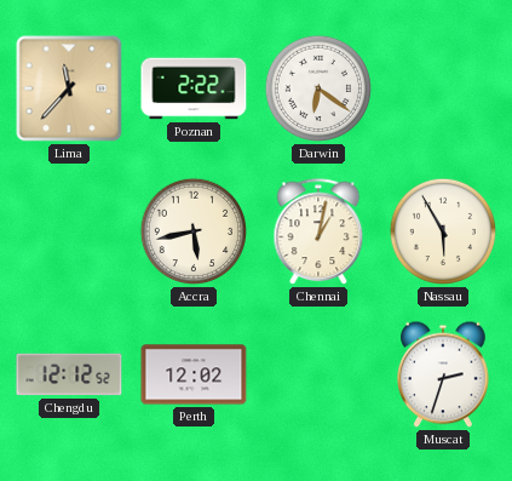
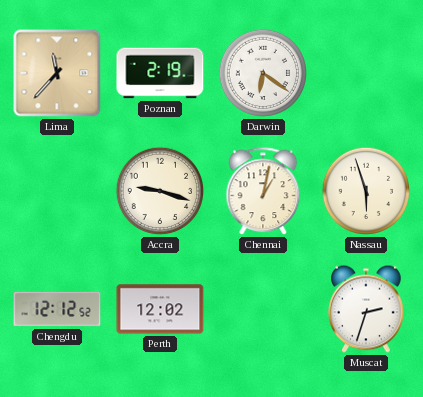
Poznan: 2:22 -> 2:19
Accra: 5:43 -> 9:18
Nassau: 5:55 -> 5:57
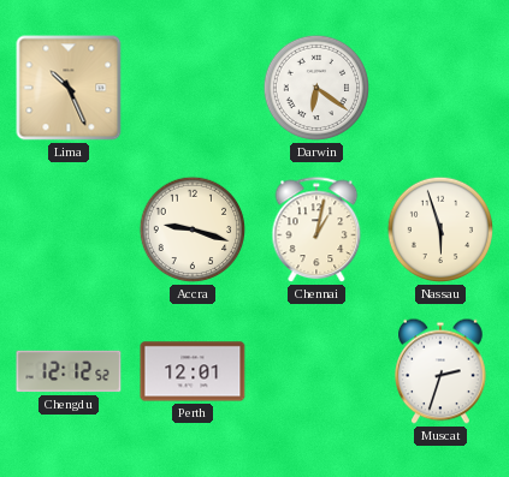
Lima: 11:37 -> 10:26
Poznan: 2:19 -> none
Perth: 12:02 -> 12:01
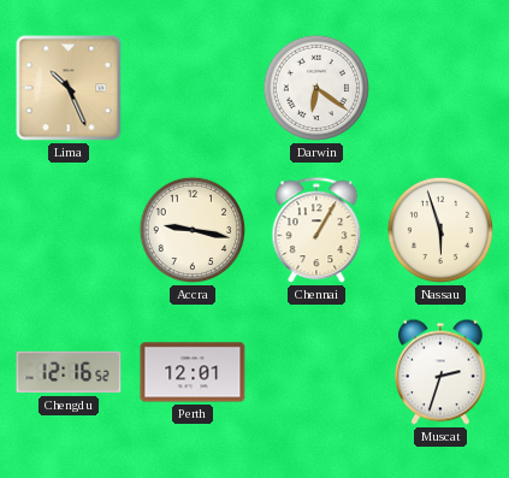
Accra: 9:18 -> 9:17
Chennai: 1:02 -> 1:05
Chengdu: 12:12 -> 12:16
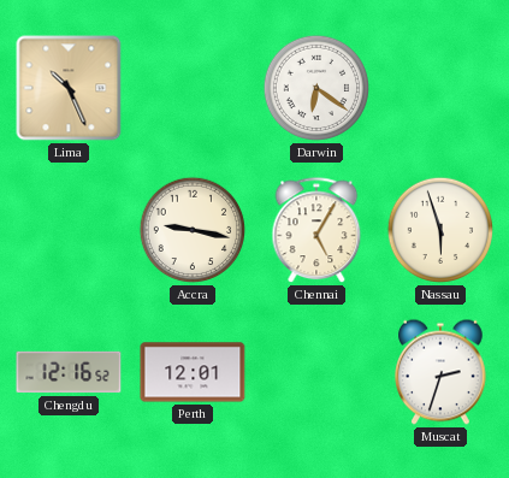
Chennai: 1:05 -> 5:05
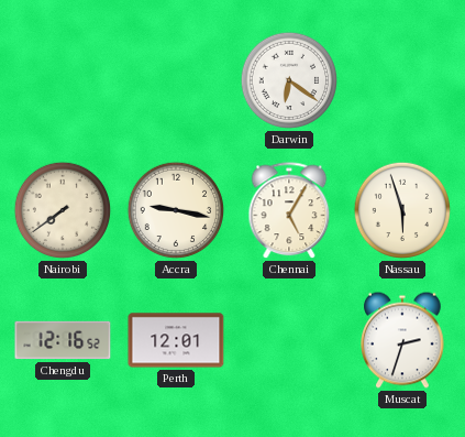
Lima: 10:26 -> none
Nairobi: none -> 7:39
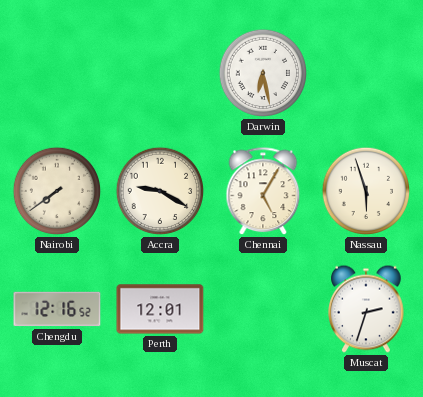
Darwin: 6:21 -> 6:28
Accra: 9:17 -> 9:20
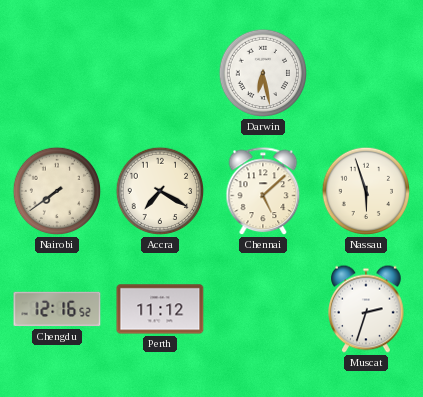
Accra: 9:20 -> 7:20
Chennai: 5:05 -> 5:08
Perth: 12:01 -> 11:12
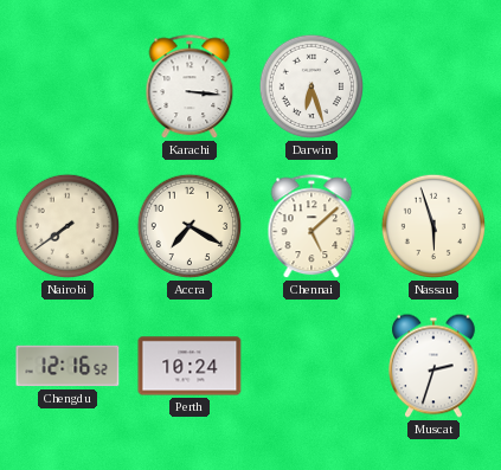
Karachi: none -> 3:16
Darwin: 6:28 -> 6:27
Perth: 11:12 -> 10:24
